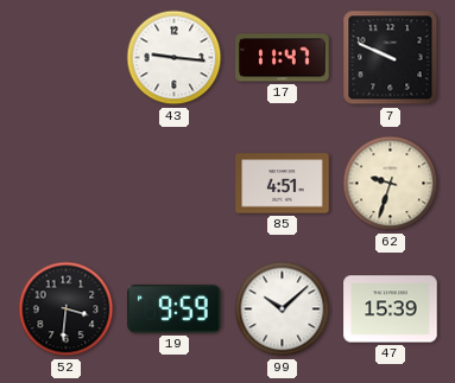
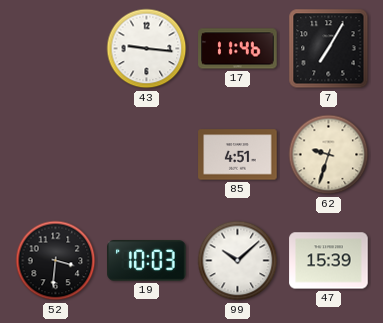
17: 11:47 -> 11:46
7: 9:49 -> 7:05
19: 9:59 -> 10:03
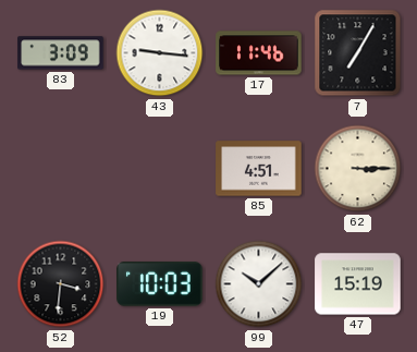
83: none -> 3:09
62: 9:33 -> 3:15
47: 15:39 -> 15:19
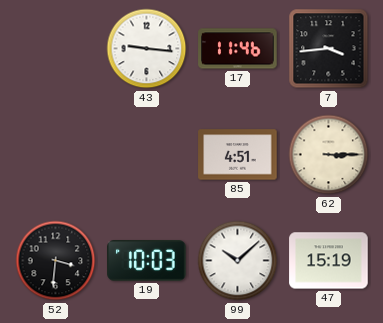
83: 3:09 -> none
7: 7:05 -> 3:44
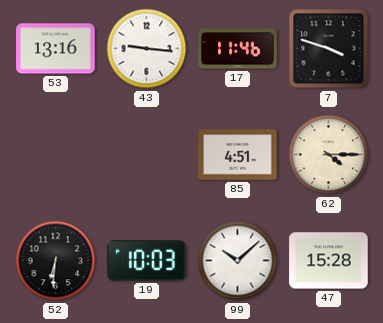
53: none -> 13:16
7: 3:44 -> 3:48
62: 3:15 -> 4:15
52: 3:31 -> 6:31
47: 15:19 -> 15:28
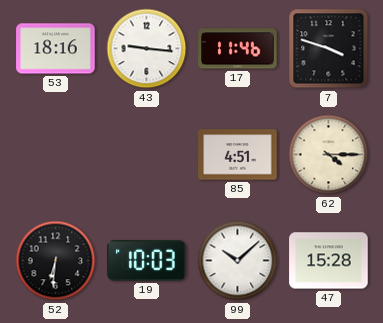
53: 13:16 -> 18:16
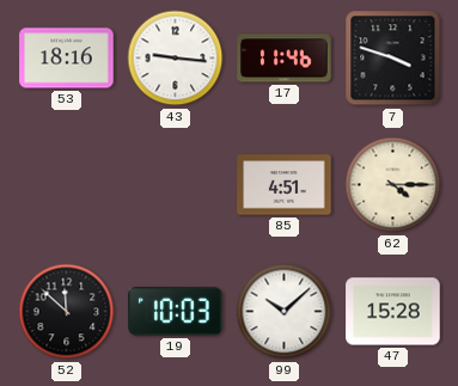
52: 6:31 -> 11:52
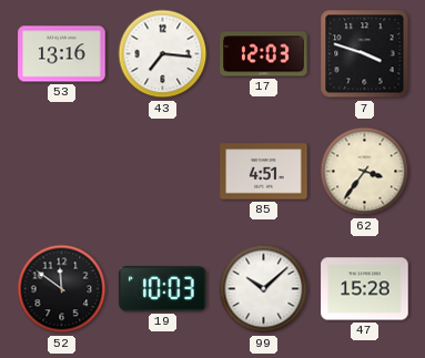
53: 18:16 -> 13:16
43: 9:16 -> 7:16
17: 11:46 -> 12:03
62: 4:15 -> 3:36
52: 11:52 -> 11:51
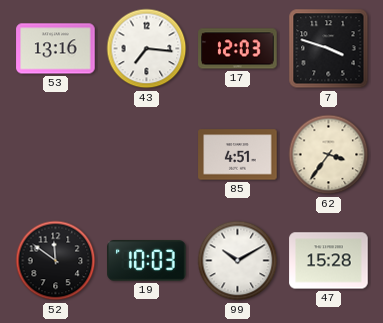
99: 10:08 -> 10:10
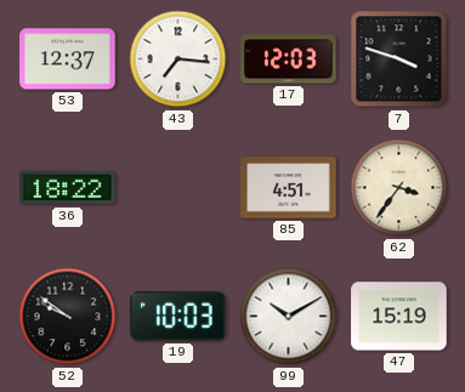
53: 13:16 -> 12:37
36: none -> 18:22
52: 11:51 -> 9:51
47: 15:28 -> 15:19
